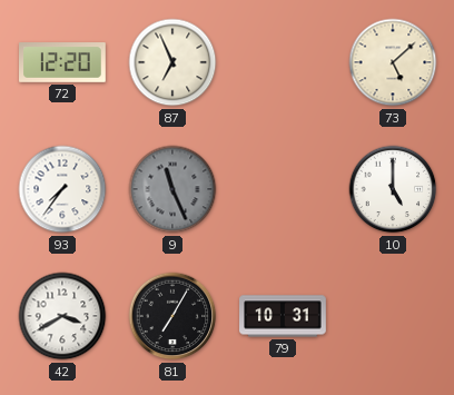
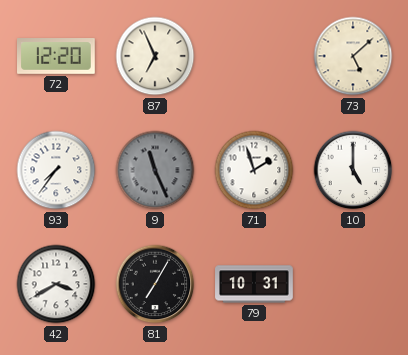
71: none -> 1:57
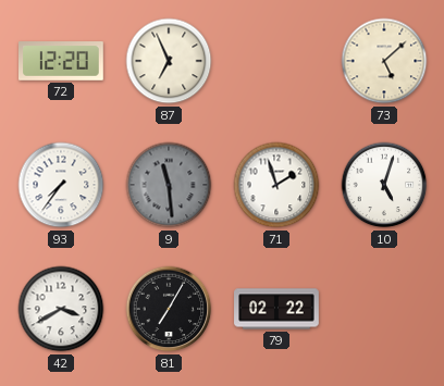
9: 11:26 -> 11:29
10: 5:00 -> 5:03
79: 10:31 -> 02:22
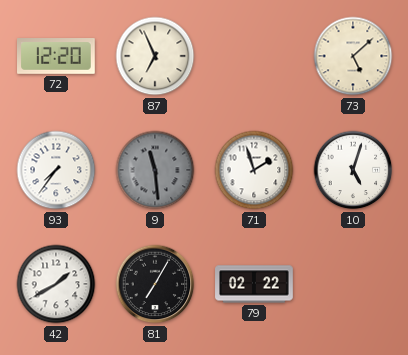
42: 3:40 -> 1:40
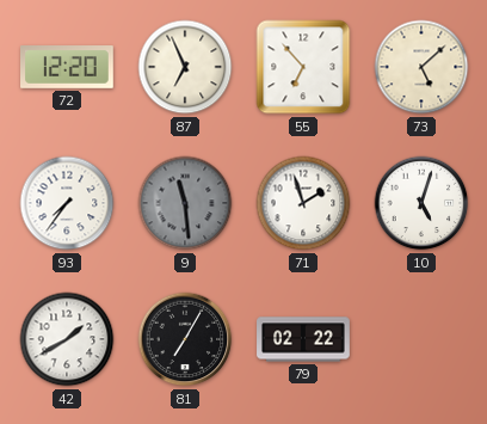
55: none -> 6:53
